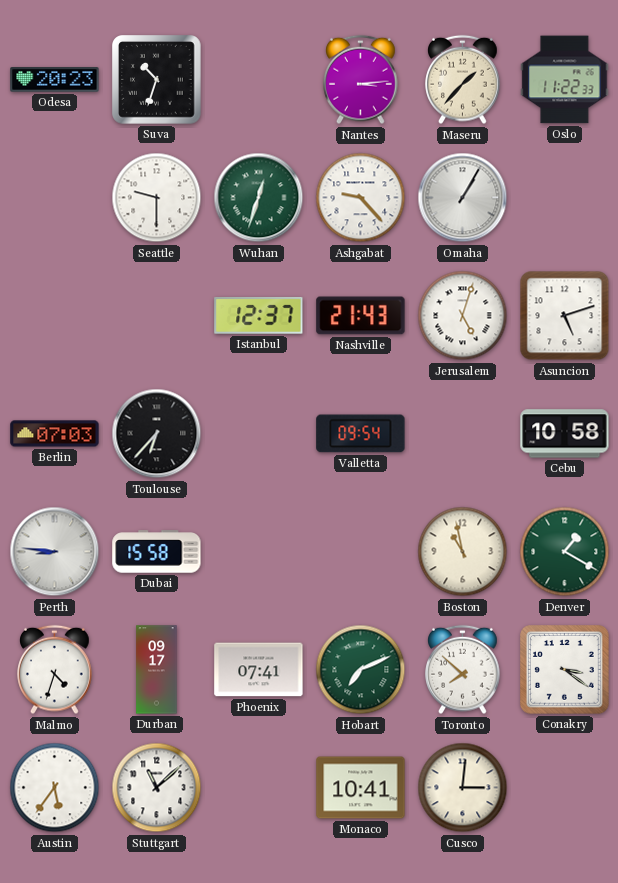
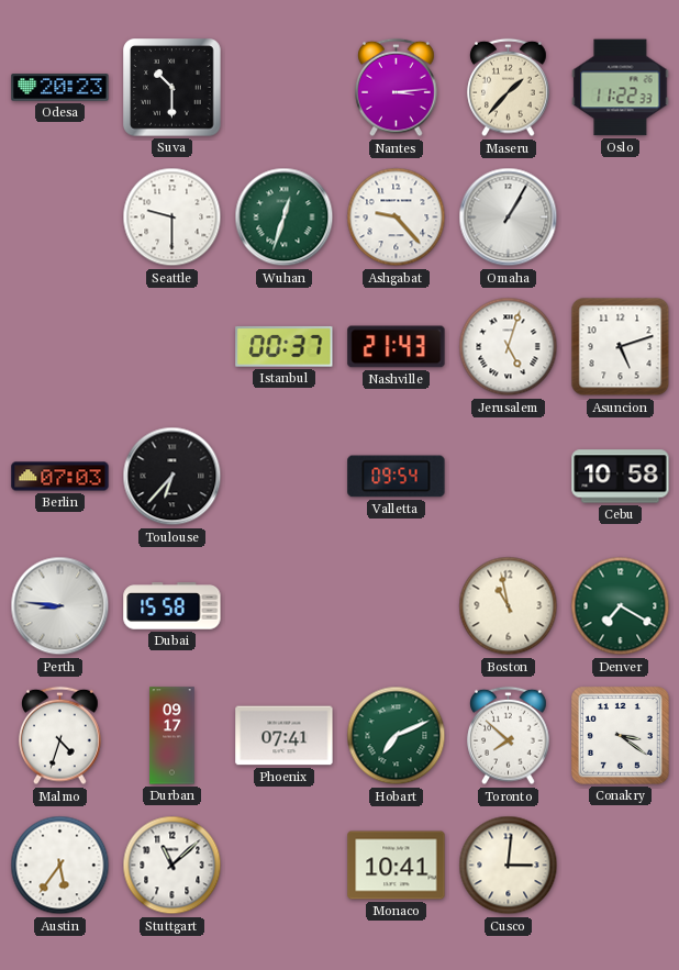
Suva: 10:33 -> 10:30
Istanbul: 12:37 -> 00:37
Denver: 1:20 -> 7:20
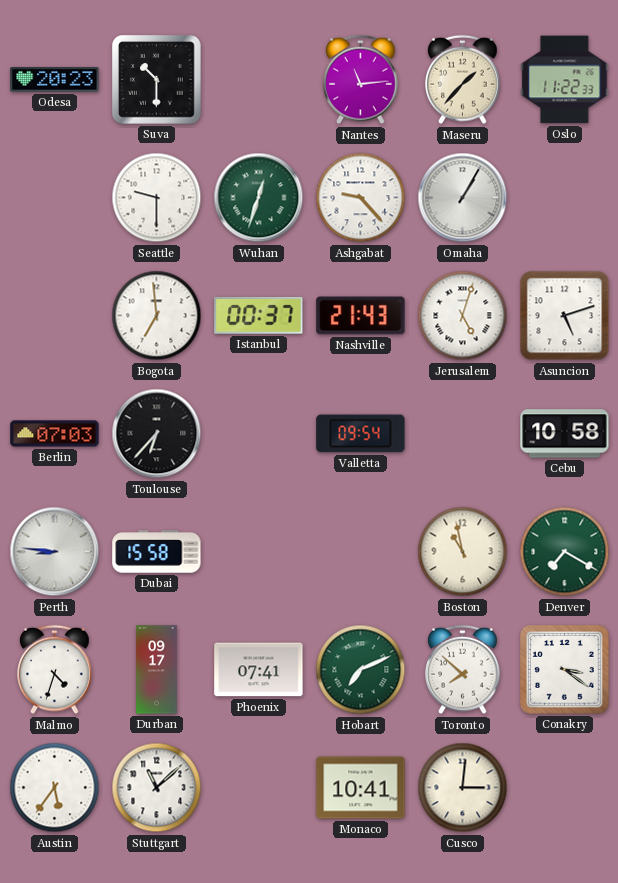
Nantes: 3:14 -> 11:14
Bogota: none -> 6:59
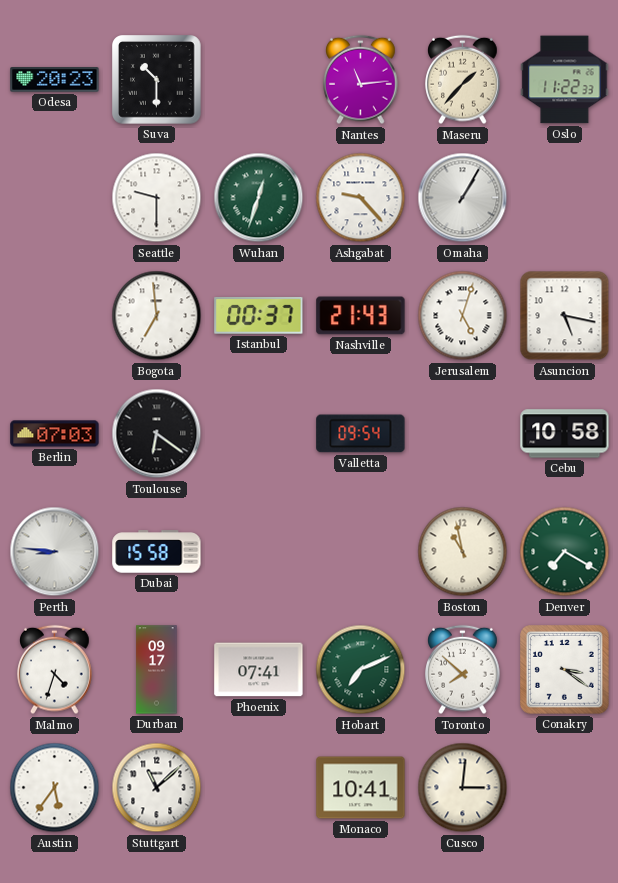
Asuncion: 5:12 -> 5:17
Toulouse: 6:37 -> 6:21
